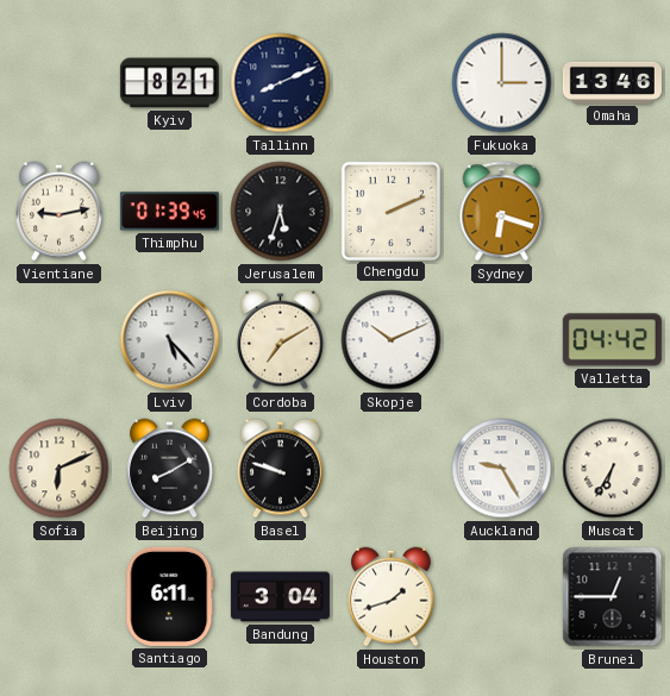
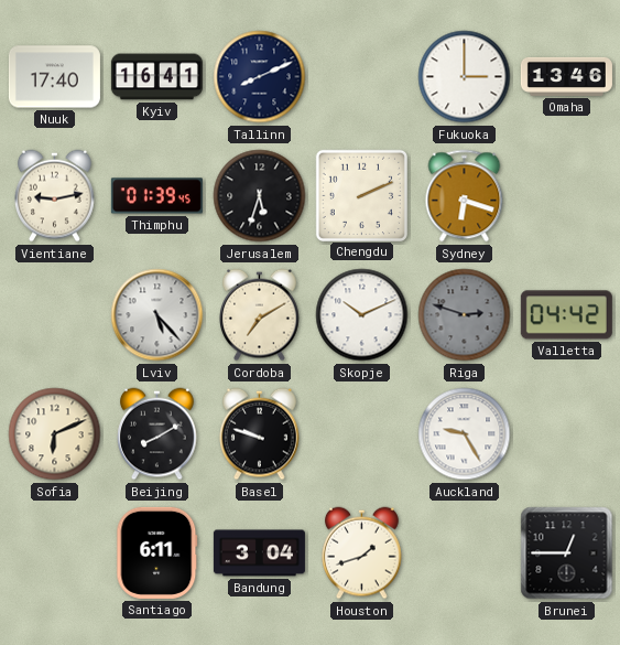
Nuuk: none -> 17:40
Kyiv: 8:21 -> 16:41
Riga: none -> 2:48
Muscat: 6:35 -> none
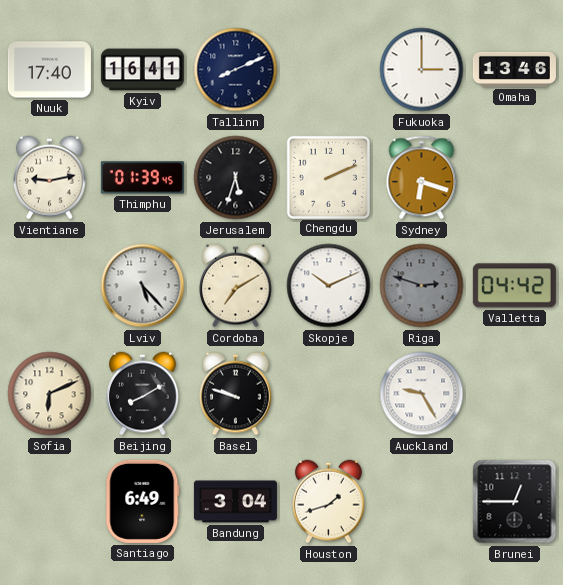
Santiago: 6:11 -> 6:49
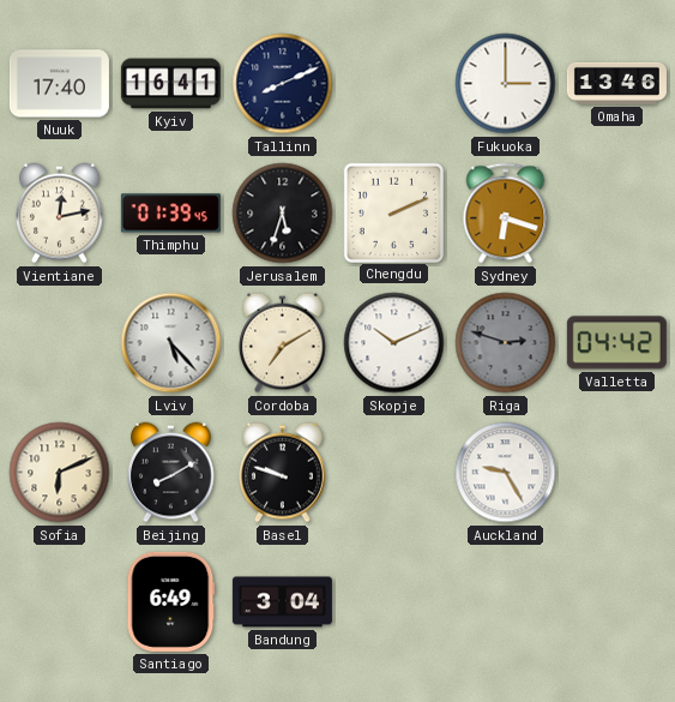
Vientiane: 9:13 -> 12:13
Houston: 1:42 -> none
Brunei: 12:45 -> none
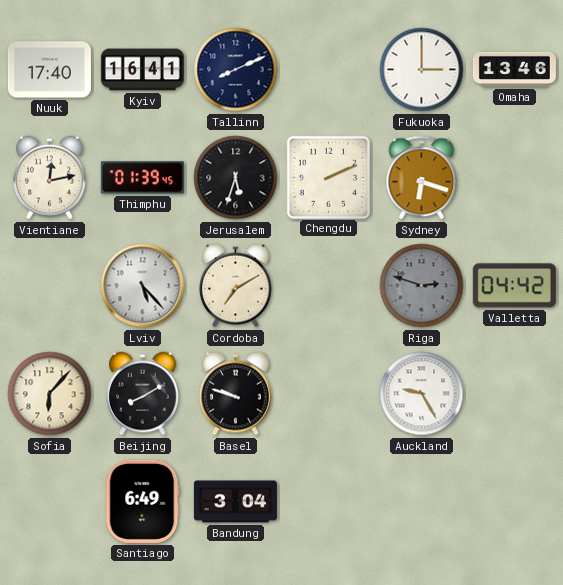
Skopje: 10:11 -> none
Sofia: 6:11 -> 6:07
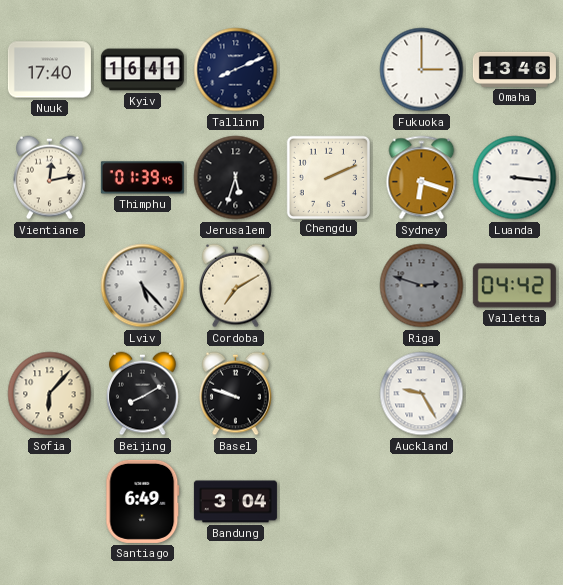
Luanda: none -> 3:16
